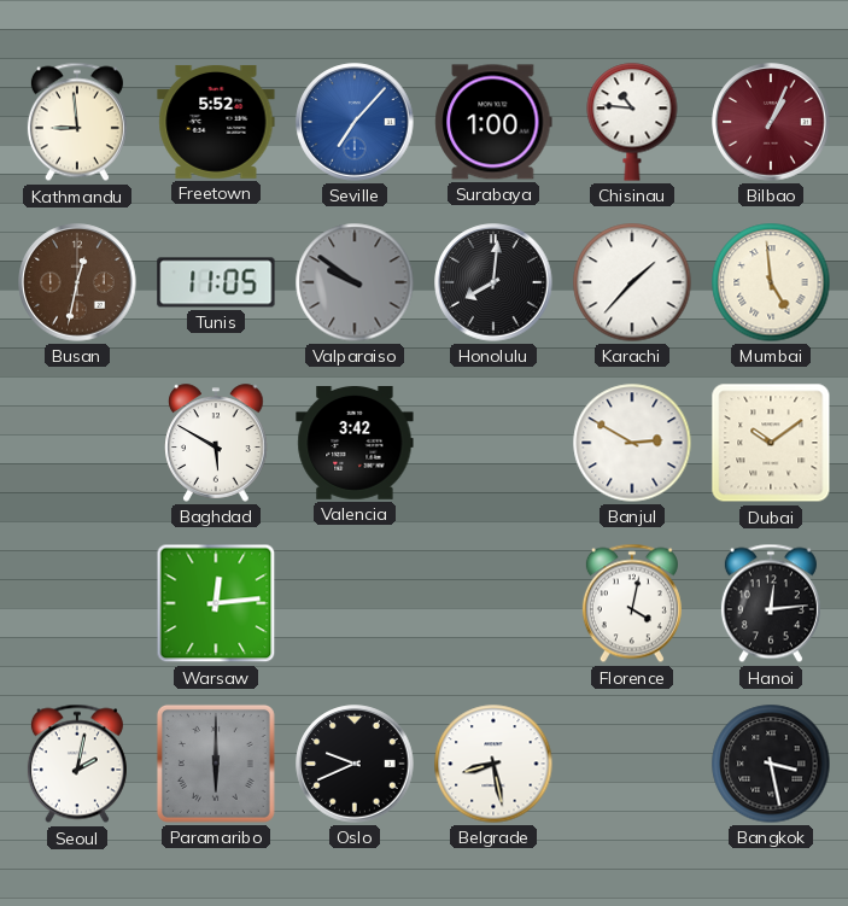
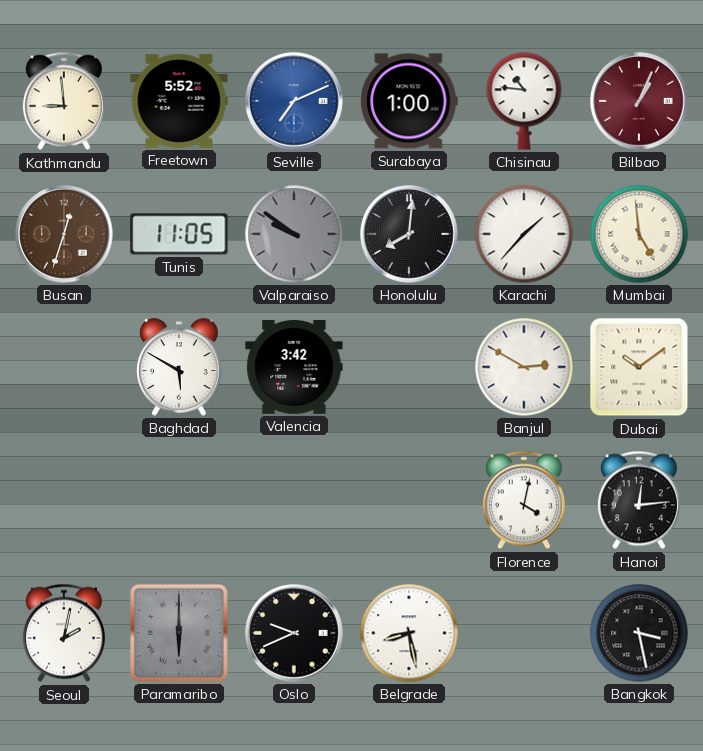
Seville: 7:07 -> 7:11
Busan: 12:32 -> 12:33
Warsaw: 12:14 -> none
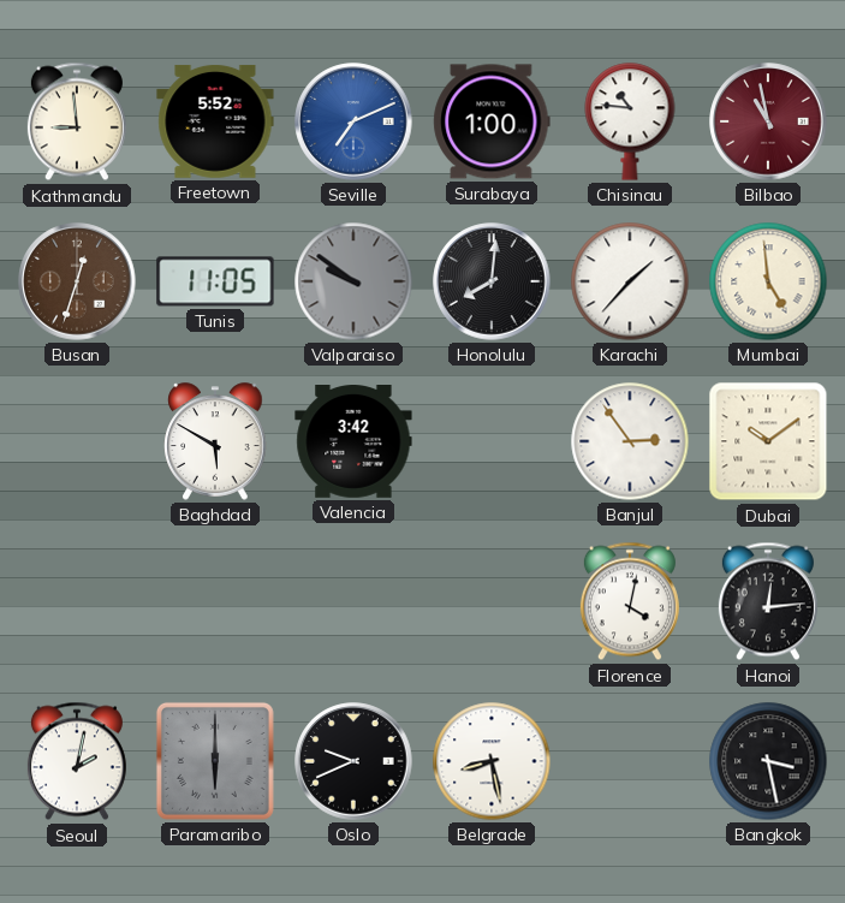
Bilbao: 1:04 -> 10:58
Banjul: 2:50 -> 2:54
